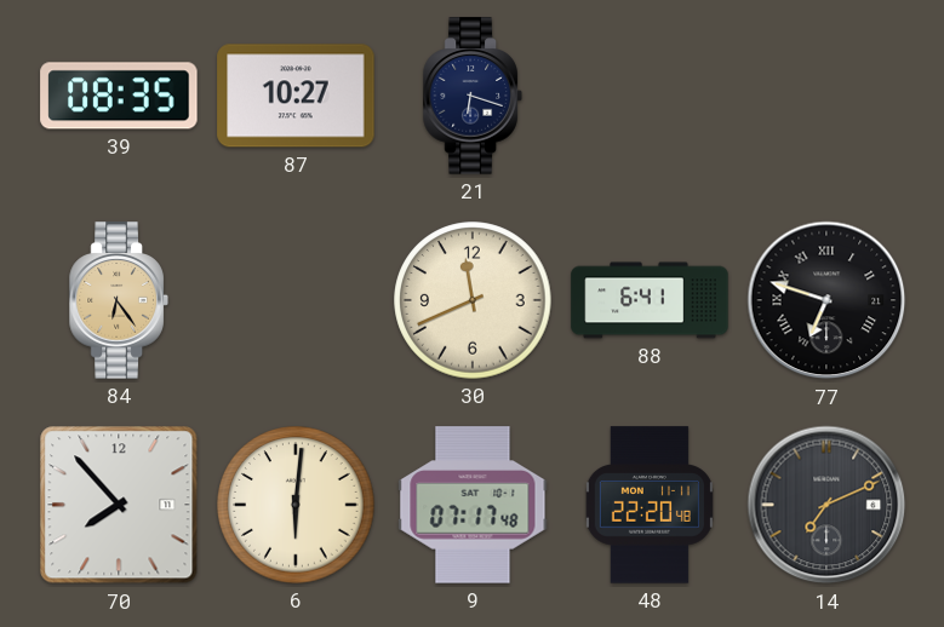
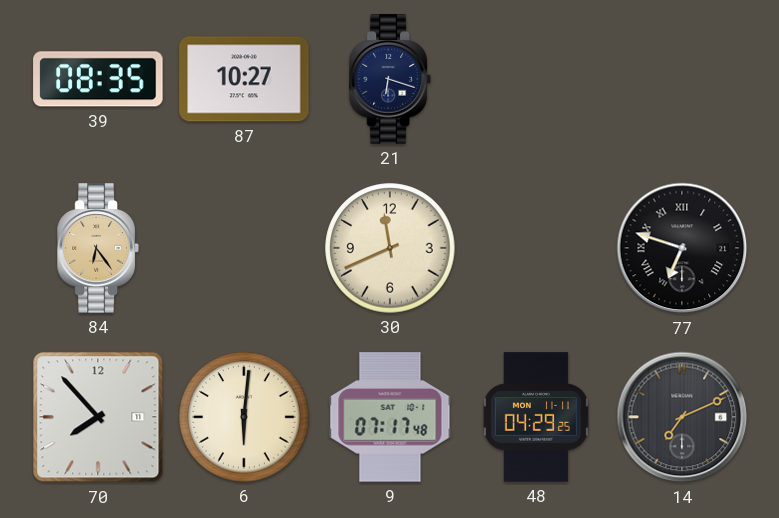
88: 6:41 -> none
48: 22:20 -> 04:29
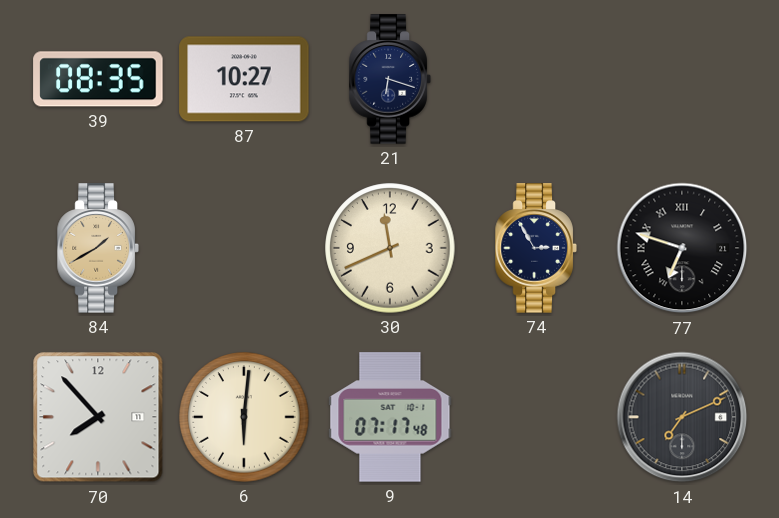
84: 6:24 -> 1:40
74: none -> 2:55
48: 04:29 -> none
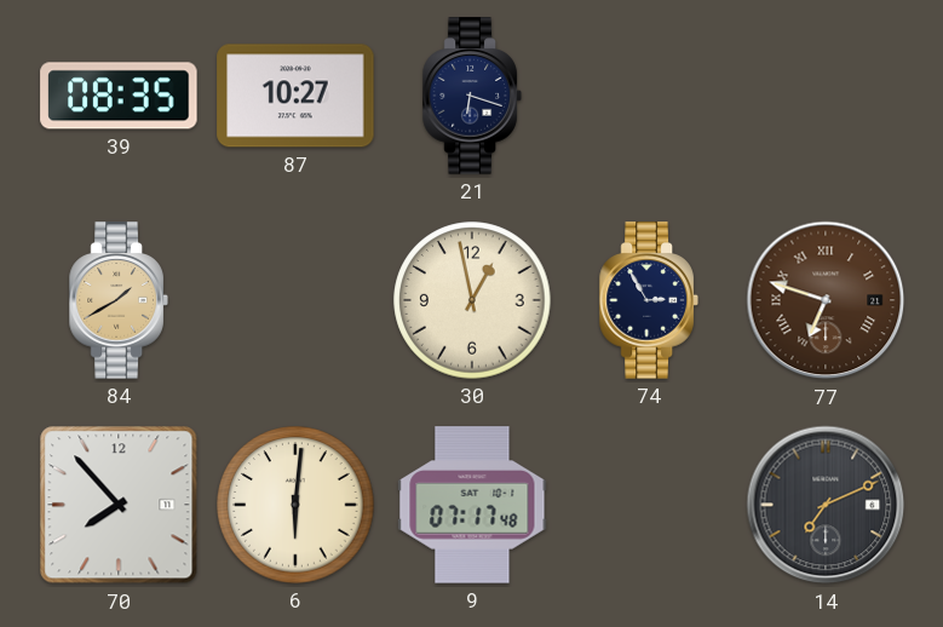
30: 11:41 -> 12:58
77 dial: black -> brown
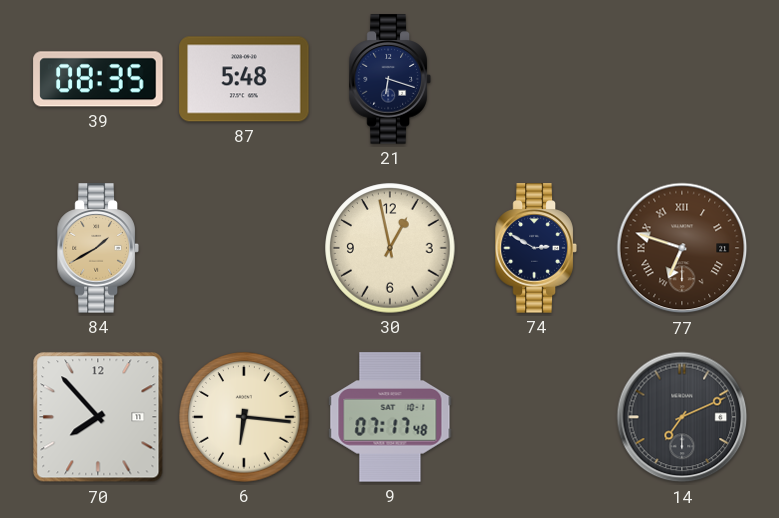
87: 10:27 -> 5:48
74: 2:55 -> 2:50
6: 6:01 -> 6:16
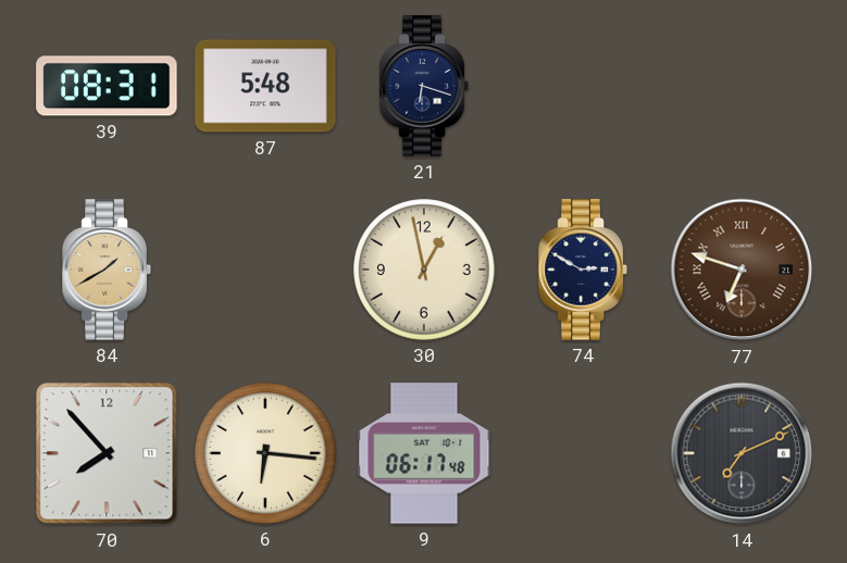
39: 08:35 -> 08:31
9: 07:17 -> 06:17
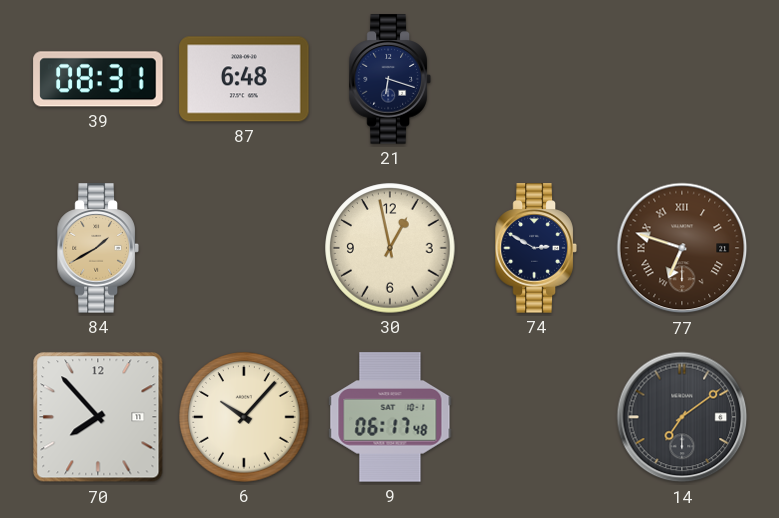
87: 5:48 -> 6:48
6: 6:16 -> 10:07
14: 7:11 -> 7:09
